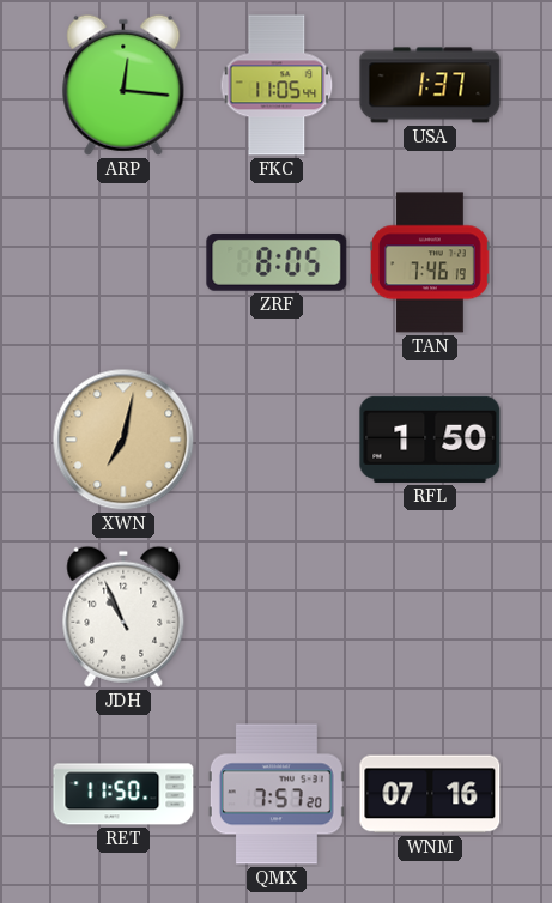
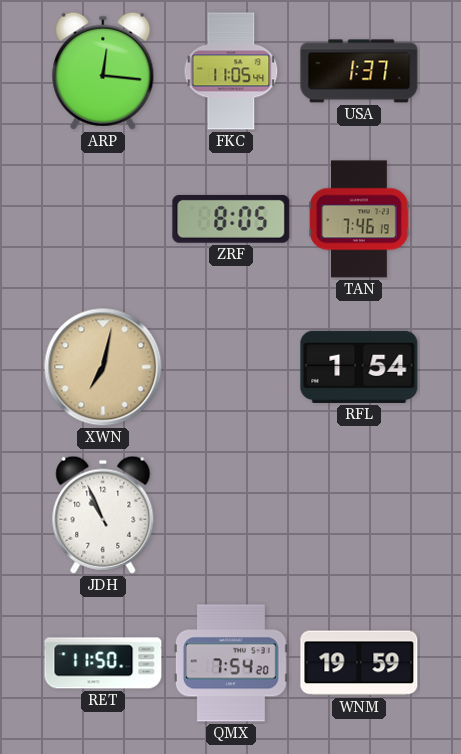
RFL: 1:50 -> 1:54
QMX: 7:57 -> 7:54
WNM: 07:16 -> 19:59
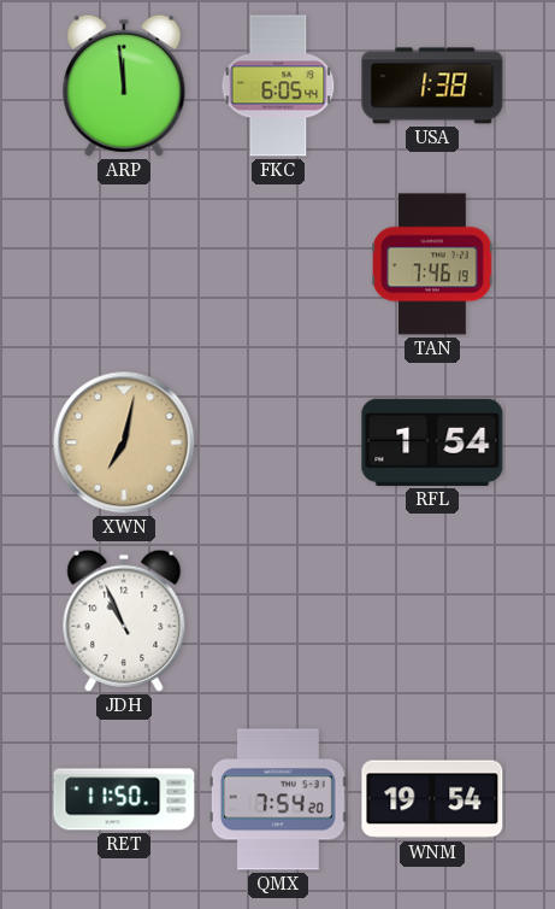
ARP: 12:16 -> 11:59
FKC: 11:05 -> 6:05
USA: 1:37 -> 1:38
ZRF: 8:05 -> none
WNM: 19:59 -> 19:54
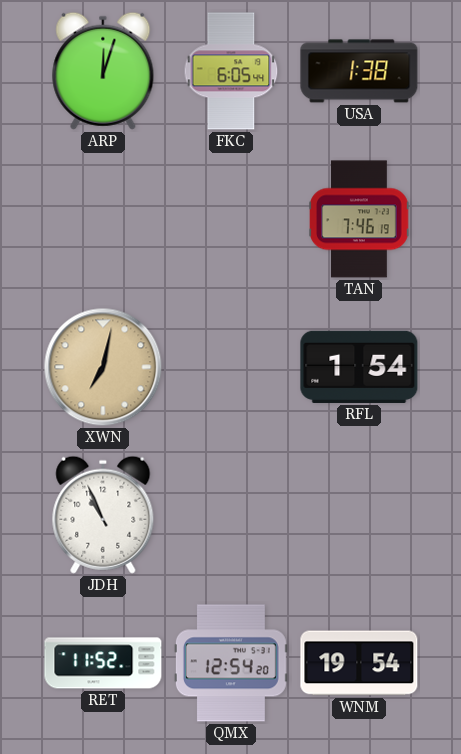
ARP: 11:59 -> 12:03
RET: 11:50 -> 11:52
QMX: 7:54 -> 12:54
